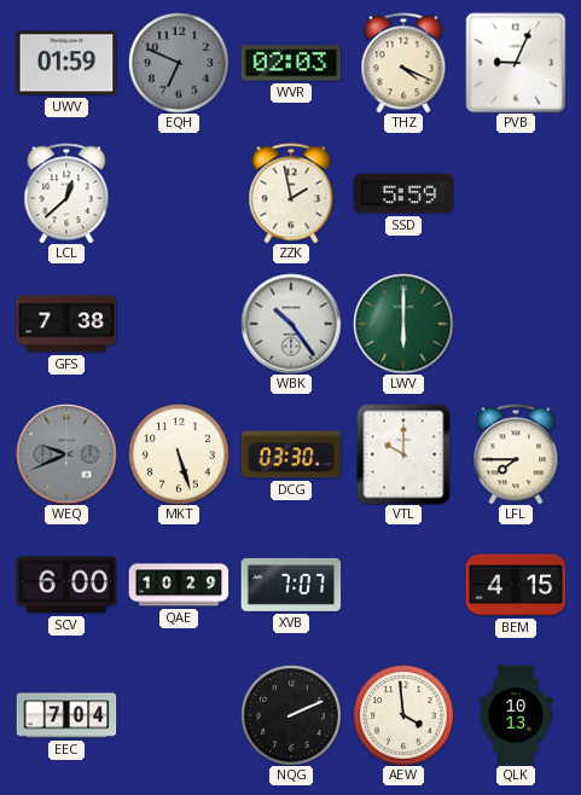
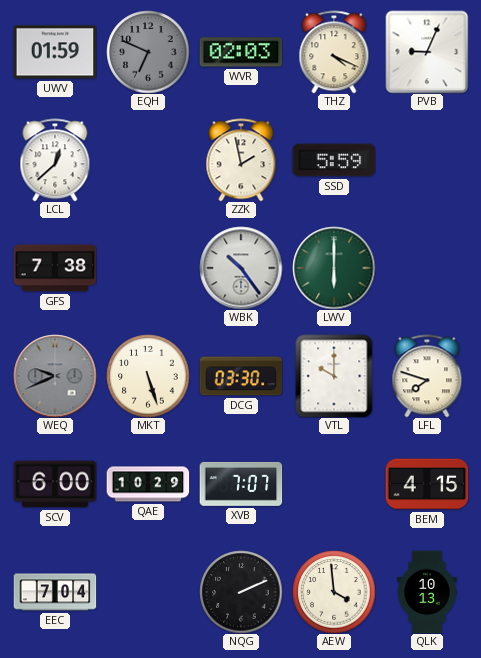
LFL: 7:45 -> 7:48
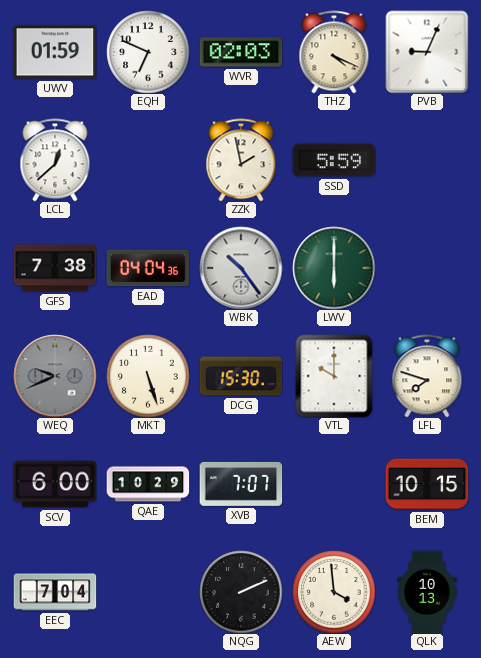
EQH dial: grey -> white
EAD: none -> 04:04
DCG: 03:30 -> 15:30
BEM: 4:15 -> 10:15
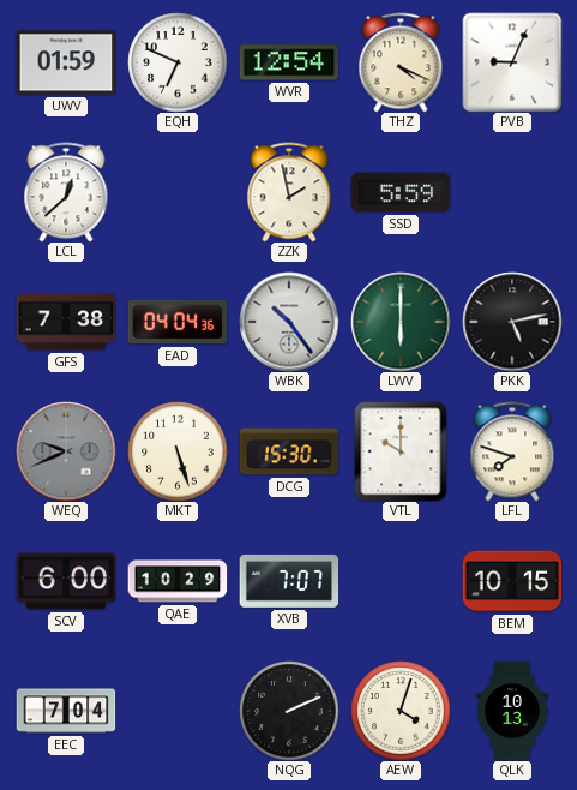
WVR: 02:03 -> 12:54
PKK: none -> 5:13
AEW: 3:59 -> 4:03
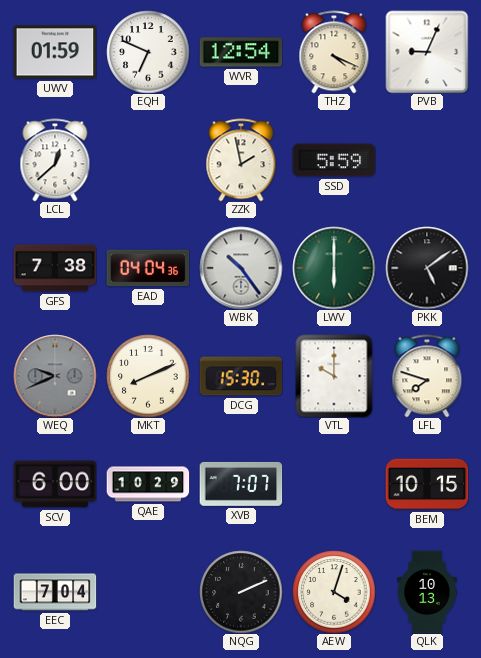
PKK: 5:13 -> 5:09
MKT: 5:27 -> 8:11
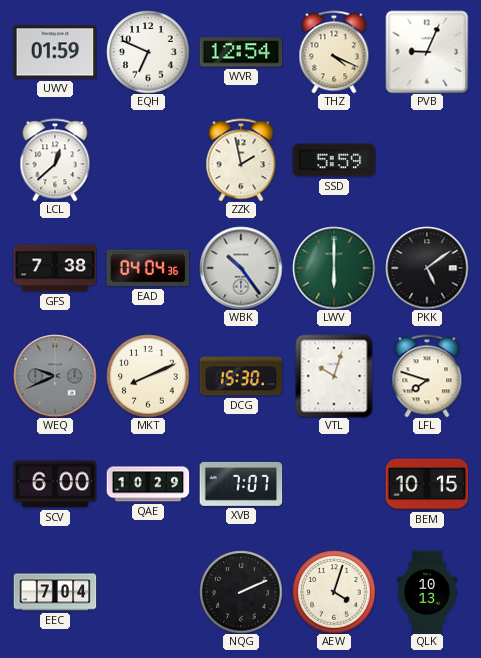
VTL: 10:00 -> 10:03
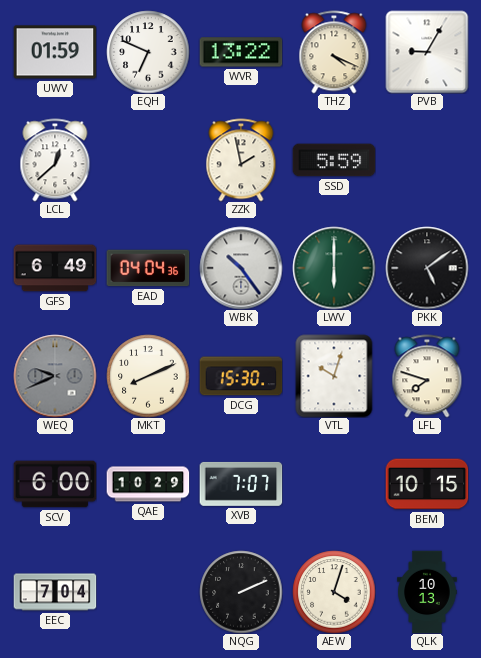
WVR: 12:54 -> 13:22
PVB: 9:04 -> 9:05
GFS: 7:38 -> 6:49
